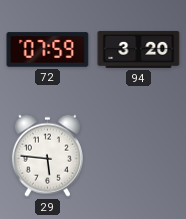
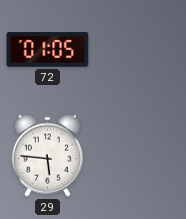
72: 07:59 -> 01:05
94: 3:20 -> none
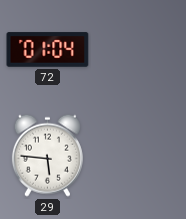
72: 01:05 -> 01:04
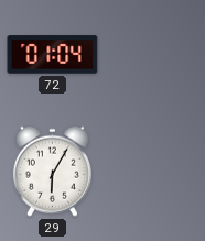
29: 5:46 -> 6:05
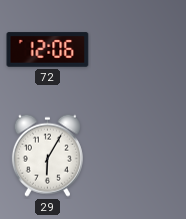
72: 01:04 -> 12:06
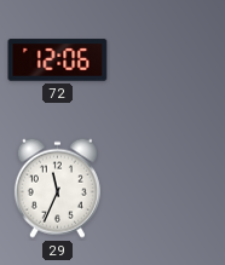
29: 6:05 -> 11:34
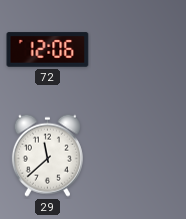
29: 11:34 -> 11:38
